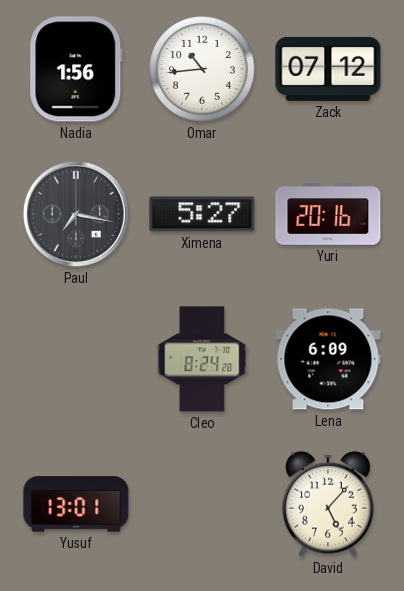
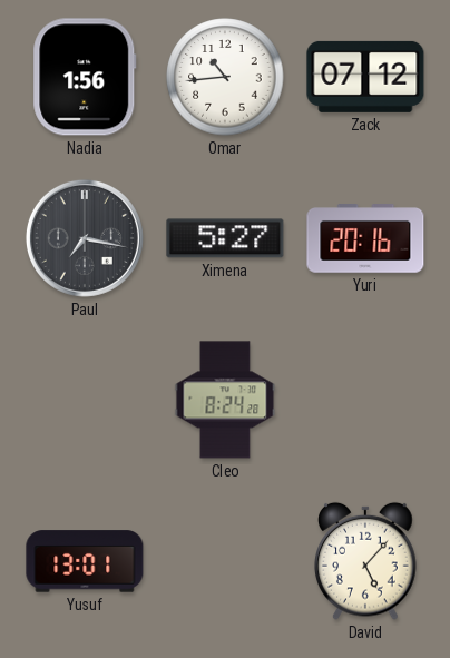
Lena: 6:09 -> none
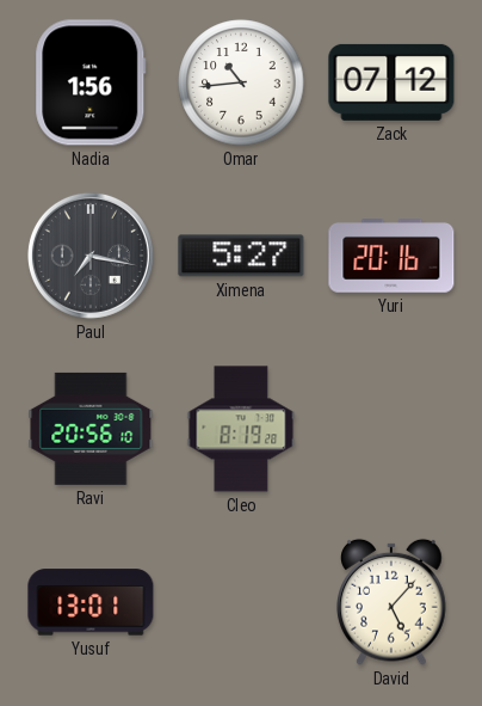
Ravi: none -> 20:56
Cleo: 8:24 -> 8:19
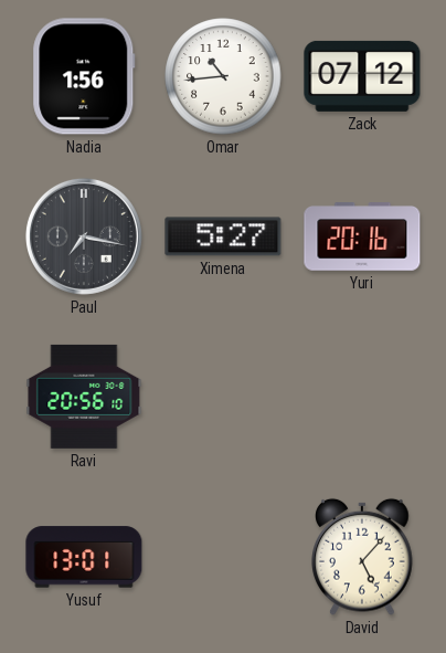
Cleo: 8:19 -> none
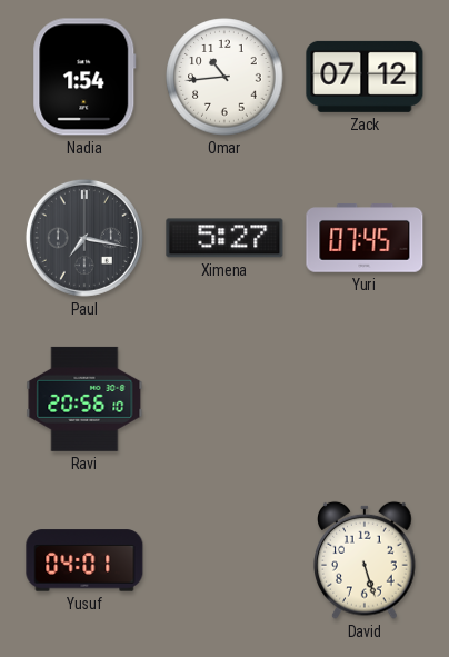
Nadia: 1:56 -> 1:54
Yuri: 20:16 -> 07:45
Yusuf: 13:01 -> 04:01
David: 5:07 -> 5:27
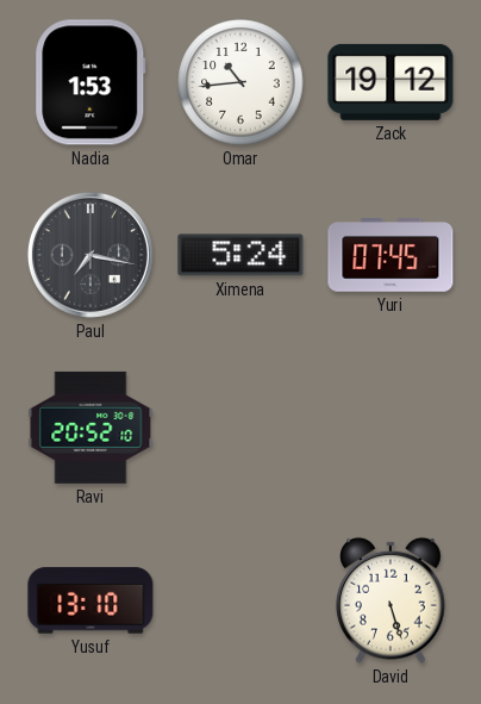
Nadia: 1:54 -> 1:53
Zack: 07:12 -> 19:12
Ximena: 5:27 -> 5:24
Ravi: 20:56 -> 20:52
Yusuf: 04:01 -> 13:10
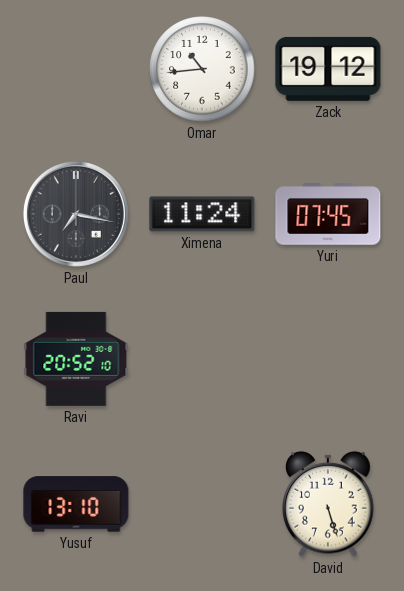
Nadia: 1:53 -> none
Ximena: 5:24 -> 11:24
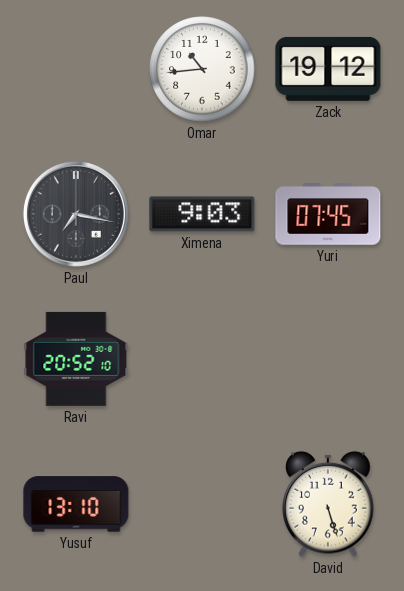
Ximena: 11:24 -> 9:03
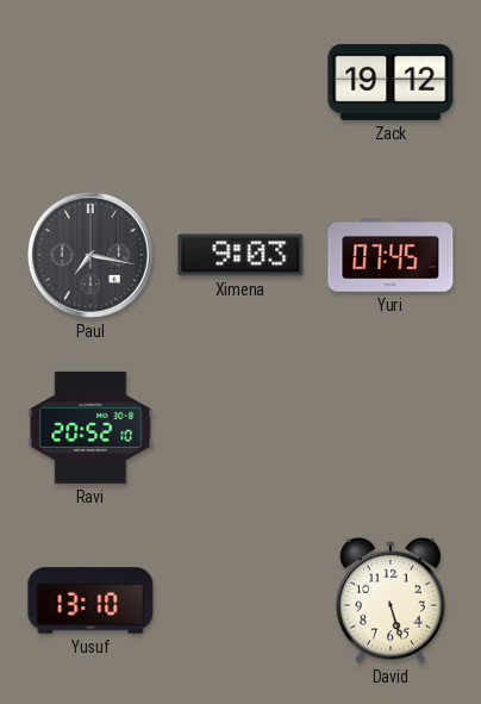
Omar: 10:44 -> none
